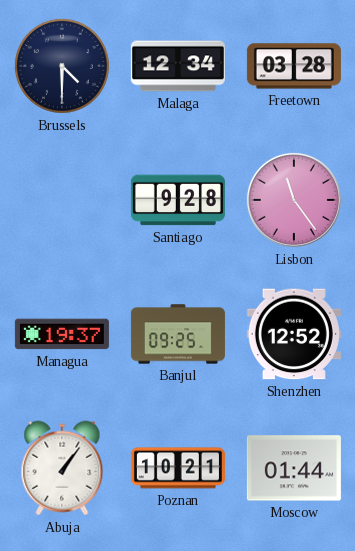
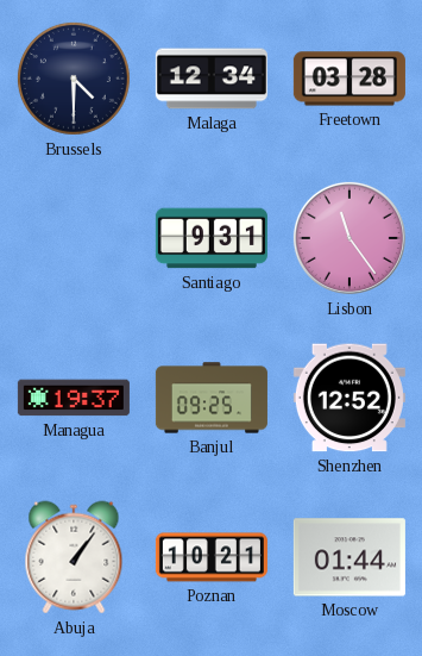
Santiago: 9:28 -> 9:31
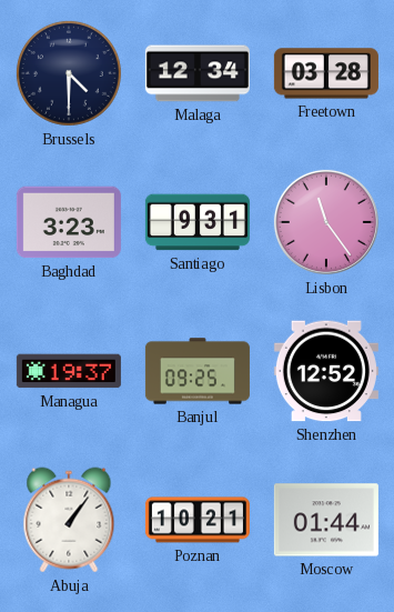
Baghdad: none -> 3:23
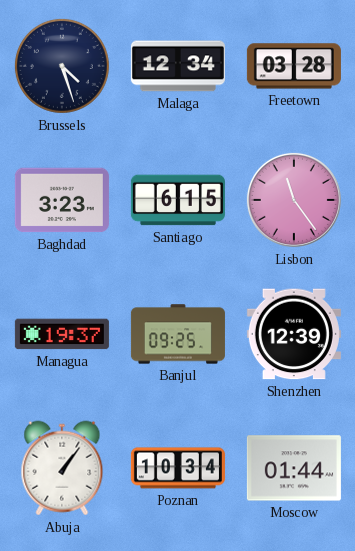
Brussels: 4:30 -> 4:27
Santiago: 9:31 -> 6:15
Shenzhen: 12:52 -> 12:39
Poznan: 10:21 -> 10:34
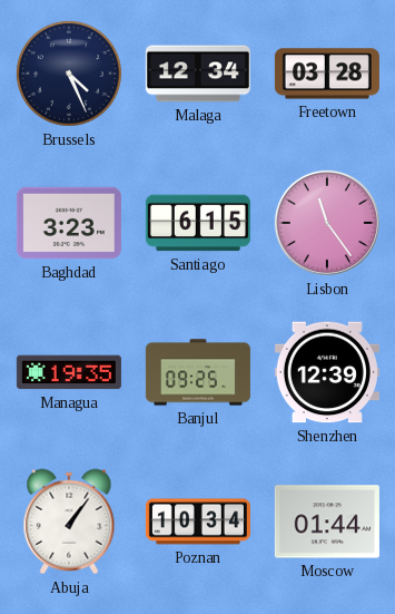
Brussels: 4:27 -> 4:26
Managua: 19:37 -> 19:35
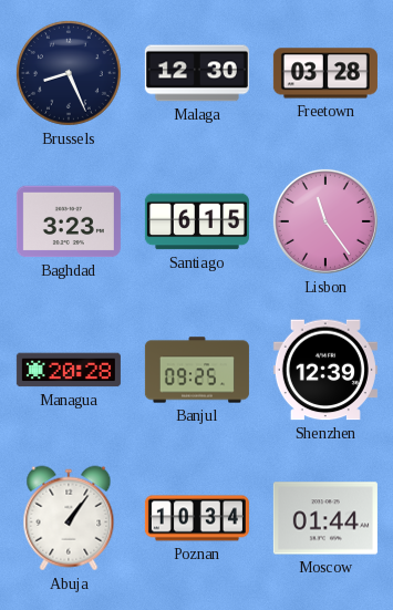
Brussels: 4:26 -> 8:26
Malaga: 12:34 -> 12:30
Managua: 19:35 -> 20:28
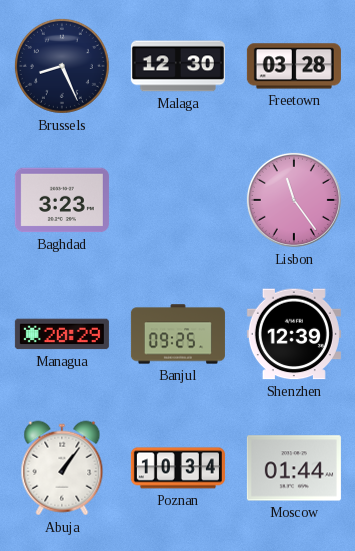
Santiago: 6:15 -> none
Managua: 20:28 -> 20:29
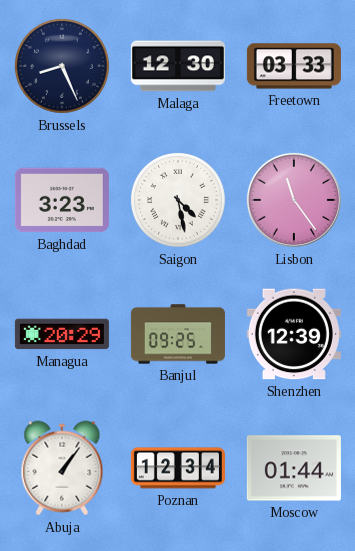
Freetown: 03:28 -> 03:33
Saigon: none -> 4:28
Poznan: 10:34 -> 12:34
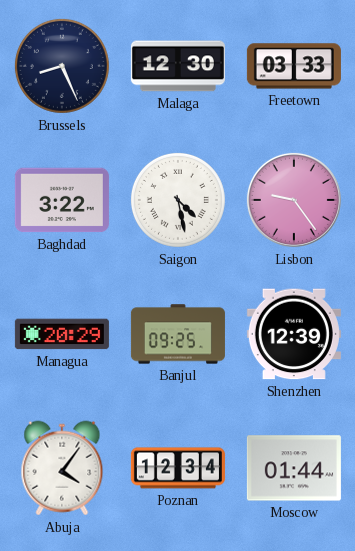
Baghdad: 3:23 -> 3:22
Lisbon: 11:24 -> 9:24
Abuja: 1:06 -> 4:06
